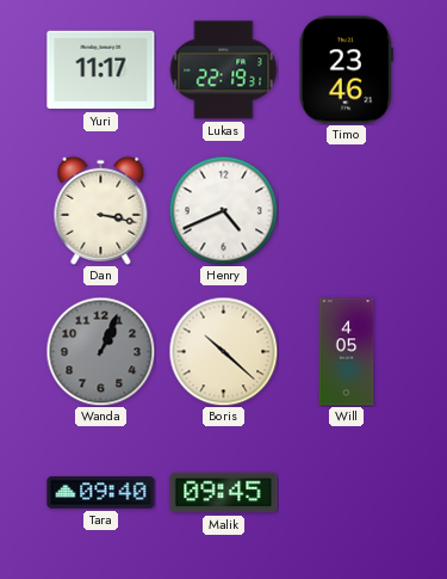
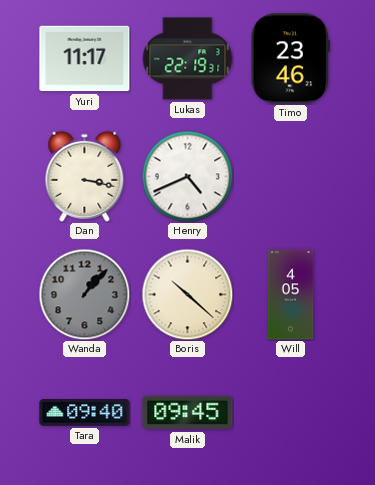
Wanda: 1:04 -> 1:07
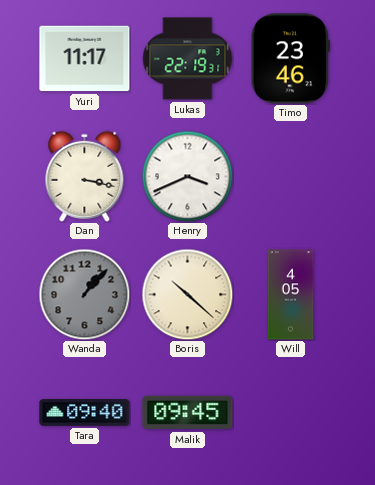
Henry: 4:41 -> 3:41
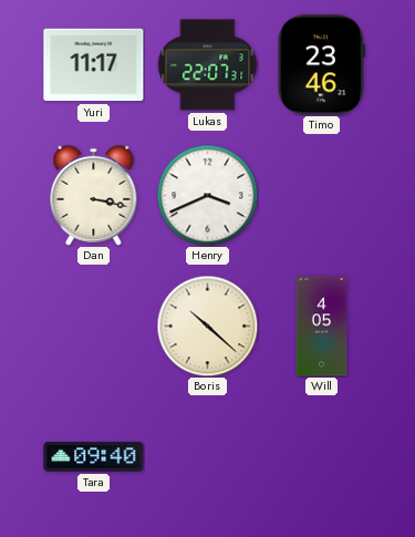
Lukas: 22:19 -> 22:07
Wanda: 1:07 -> none
Malik: 09:45 -> none
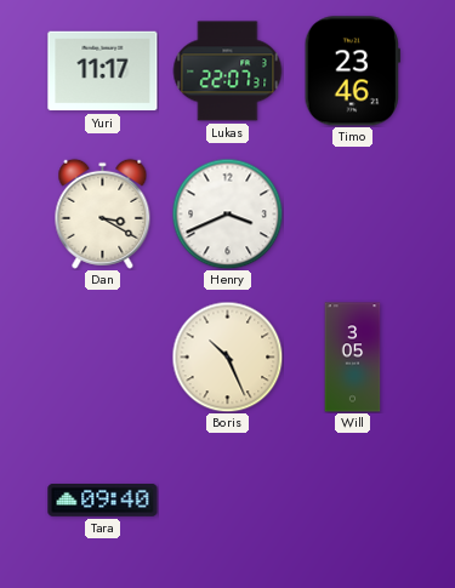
Dan: 3:17 -> 3:20
Boris: 10:22 -> 10:26
Will: 4:05 -> 3:05
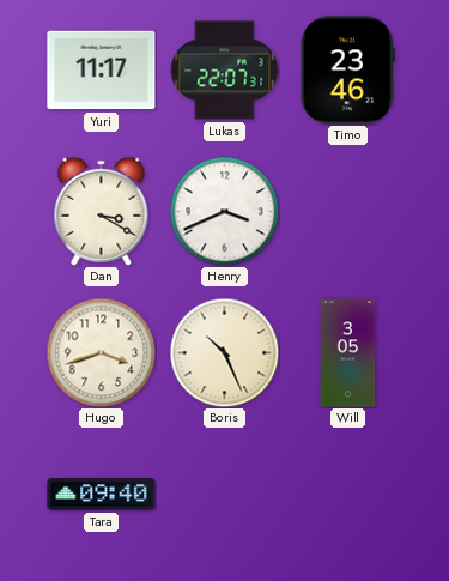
Hugo: none -> 3:42
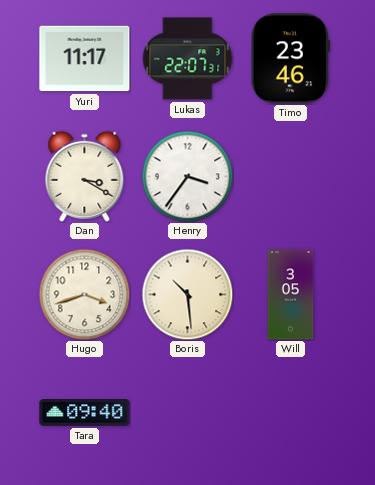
Henry: 3:41 -> 3:36
Boris: 10:26 -> 10:29
